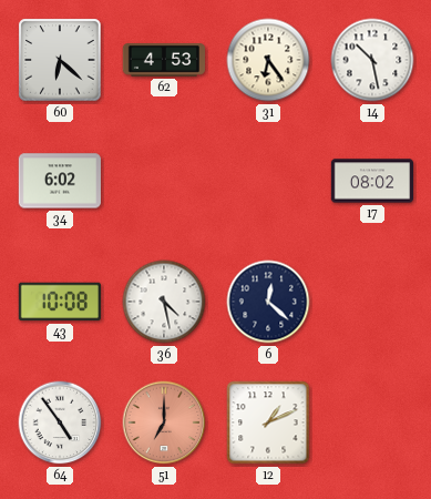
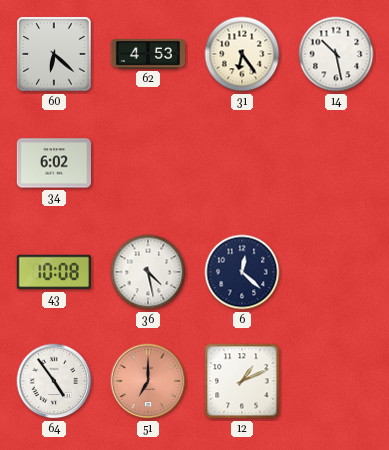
17: 08:02 -> none
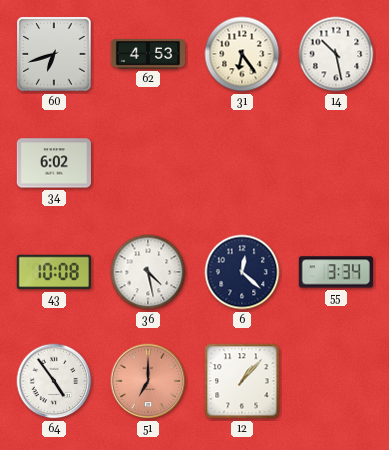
60: 6:22 -> 6:42
55: none -> 3:34
12: 1:11 -> 1:07
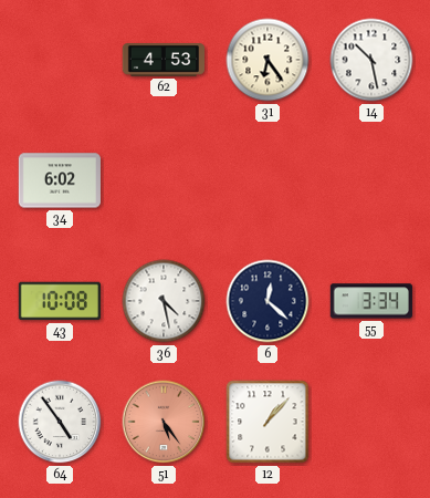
60: 6:42 -> none
51: 7:00 -> 5:24
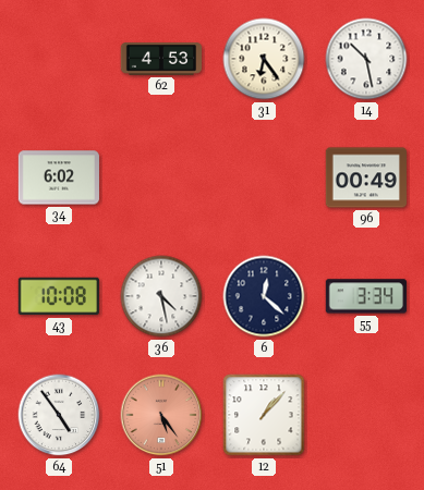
96: none -> 00:49
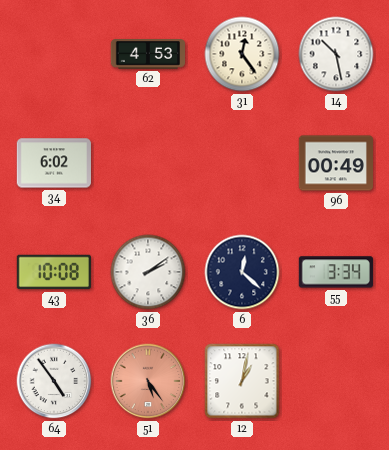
31: 6:24 -> 12:24
36: 4:28 -> 2:09
12: 1:07 -> 1:02
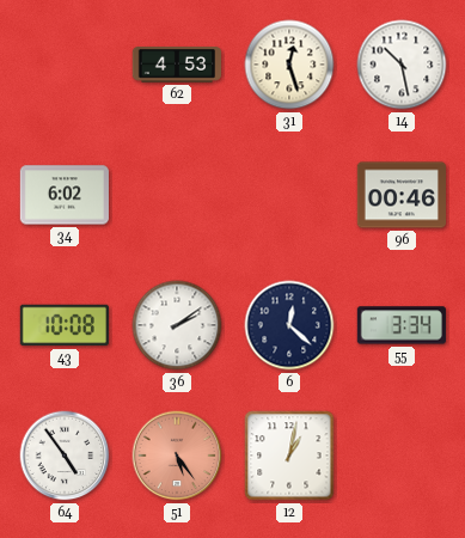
31: 12:24 -> 12:27
96: 00:49 -> 00:46
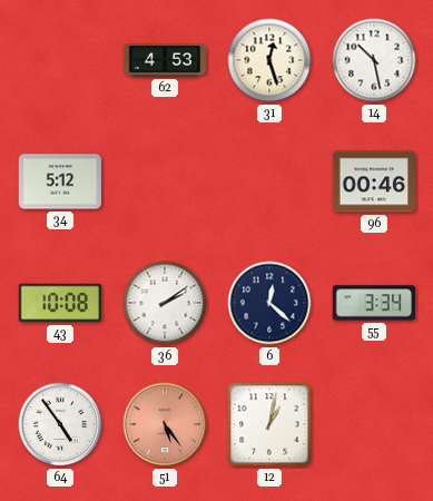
34: 6:02 -> 5:12
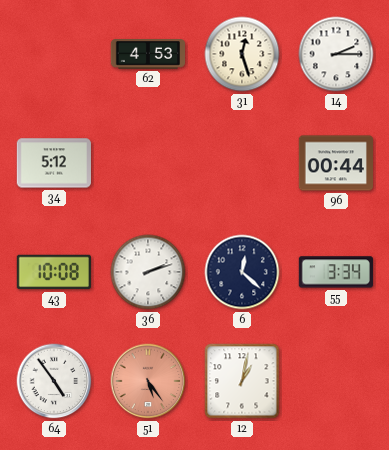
14: 10:28 -> 2:15
96: 00:46 -> 00:44
36: 2:09 -> 2:12
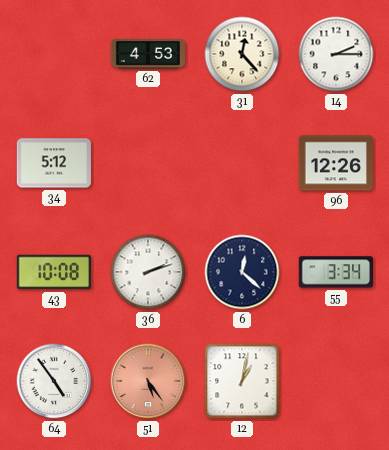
31: 12:27 -> 12:23
96: 00:44 -> 12:26
